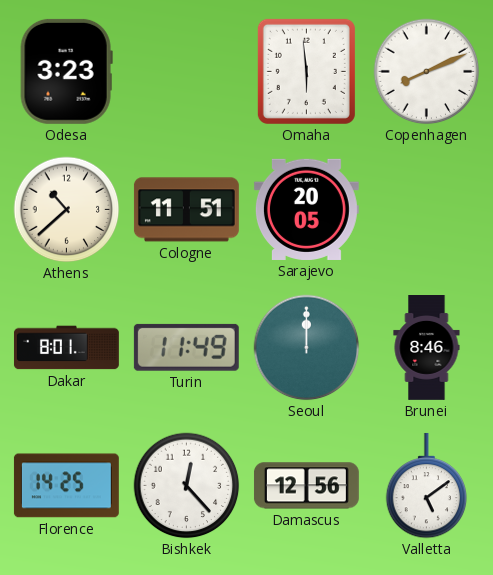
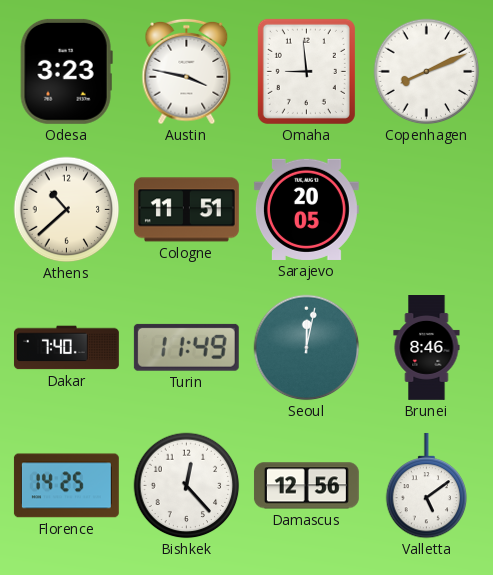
Austin: none -> 3:47
Omaha: 5:59 -> 8:59
Dakar: 8:01 -> 7:40
Seoul: 12:00 -> 12:02
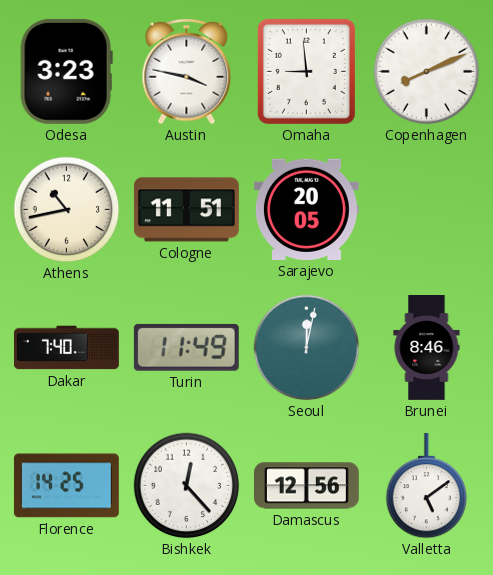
Athens: 10:38 -> 10:43
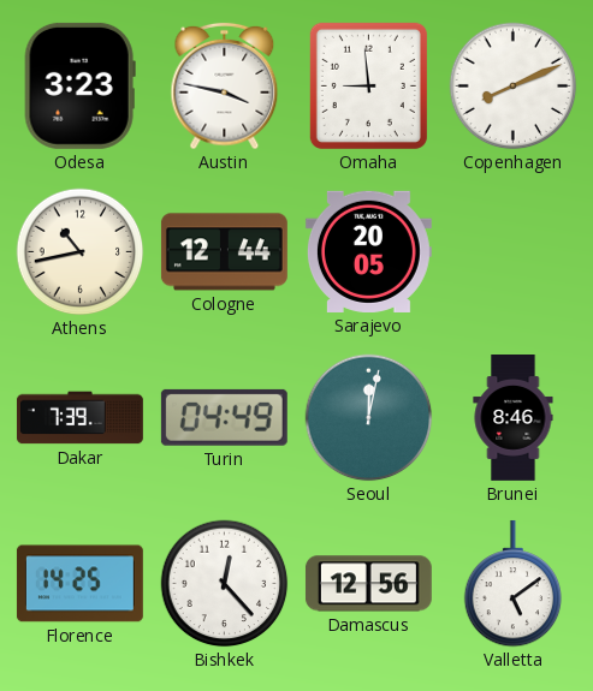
Cologne: 11:51 -> 12:44
Dakar: 7:40 -> 7:39
Turin: 11:49 -> 04:49
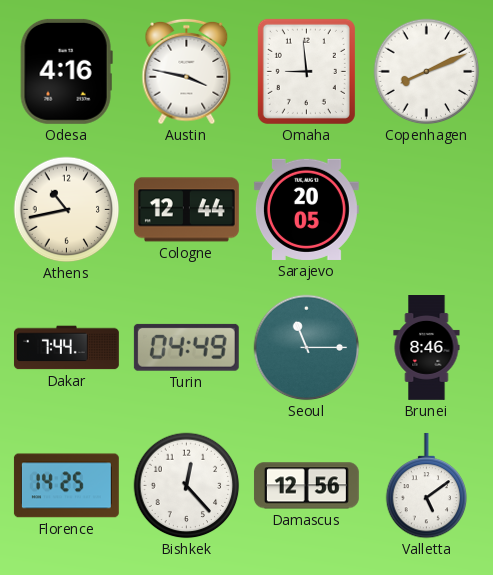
Odesa: 3:23 -> 4:16
Dakar: 7:39 -> 7:44
Seoul: 12:02 -> 11:15
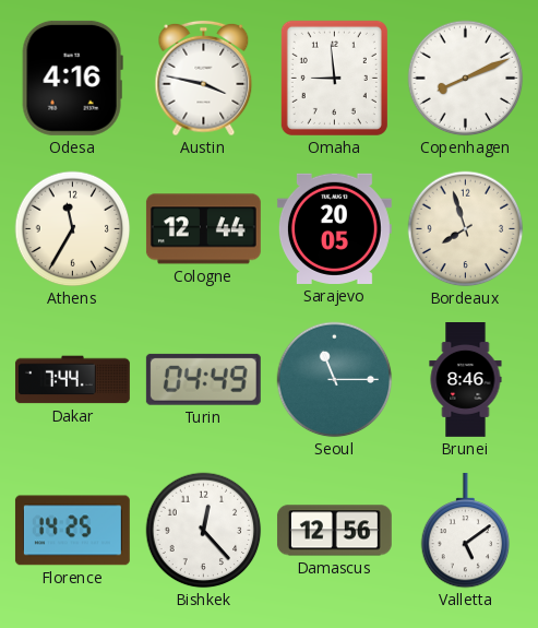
Athens: 10:43 -> 11:35
Bordeaux: none -> 7:57
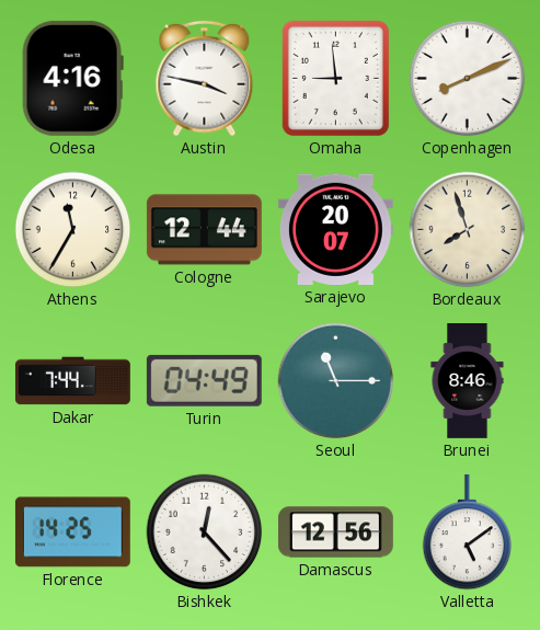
Sarajevo: 20:05 -> 20:07
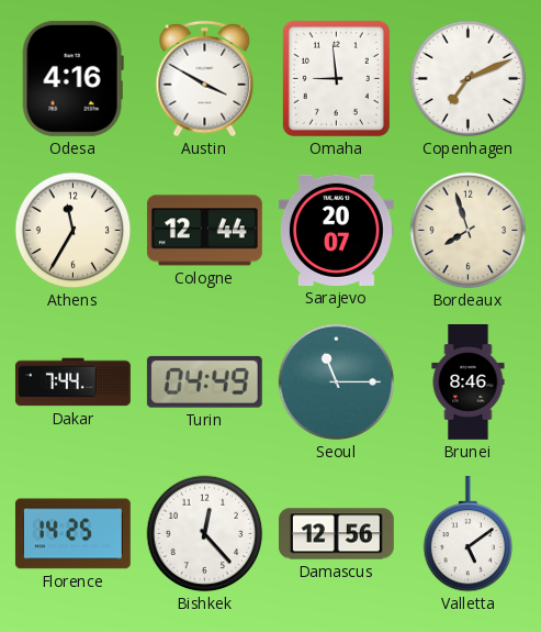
Austin: 3:47 -> 3:50
Copenhagen: 8:11 -> 7:11
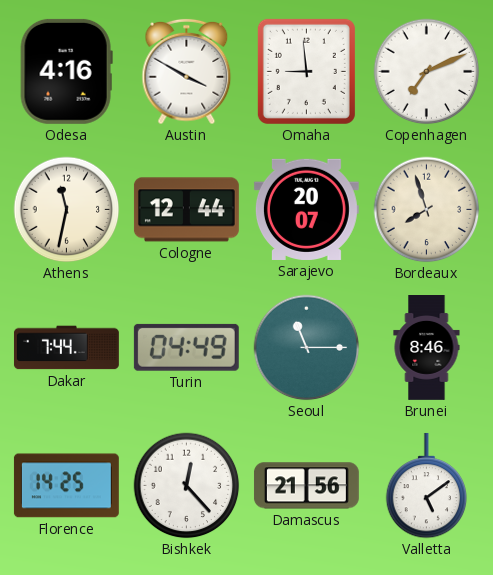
Athens: 11:35 -> 11:32
Damascus: 12:56 -> 21:56
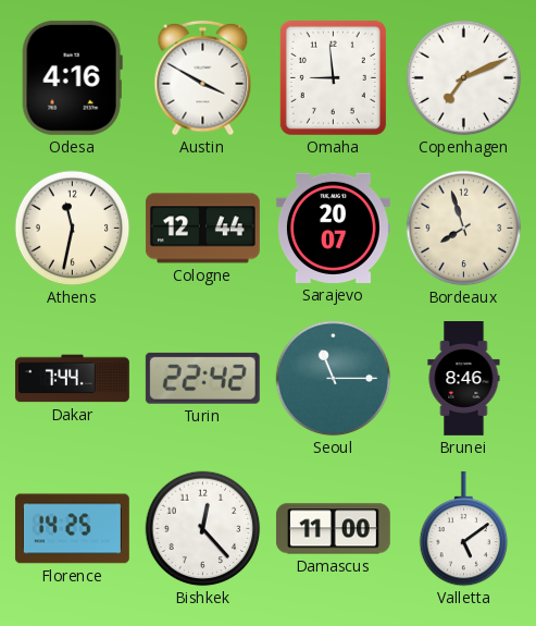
Turin: 04:49 -> 22:42
Damascus: 21:56 -> 11:00
